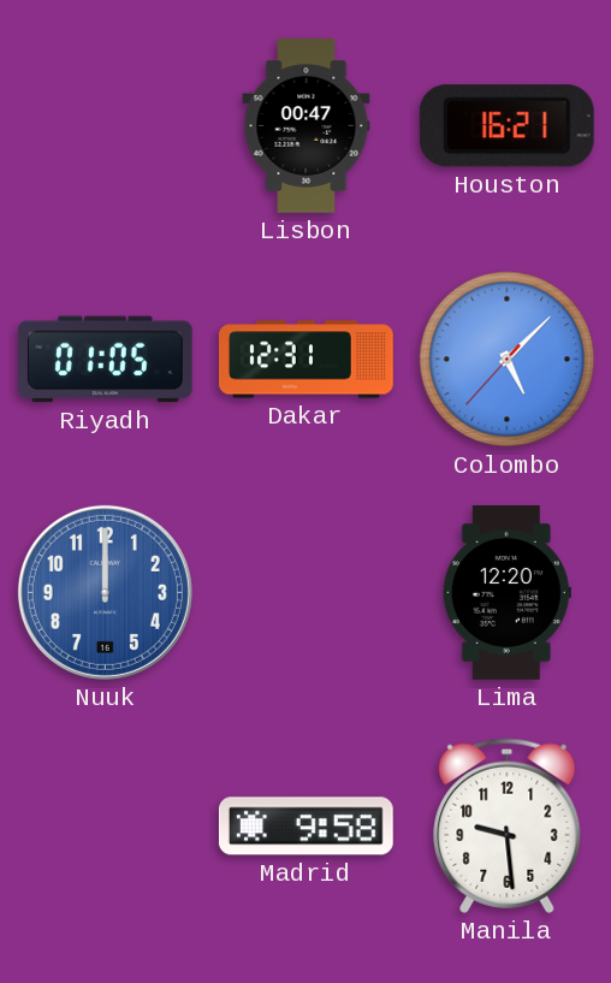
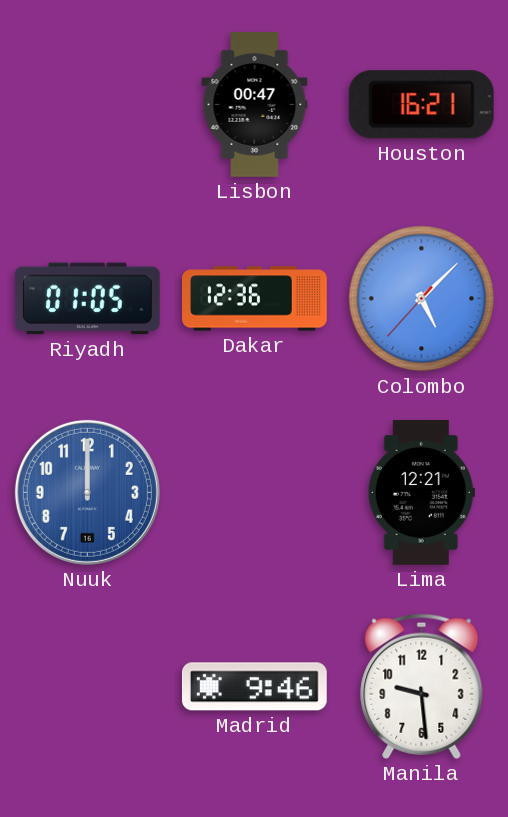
Dakar: 12:31 -> 12:36
Lima: 12:20 -> 12:21
Madrid: 9:58 -> 9:46
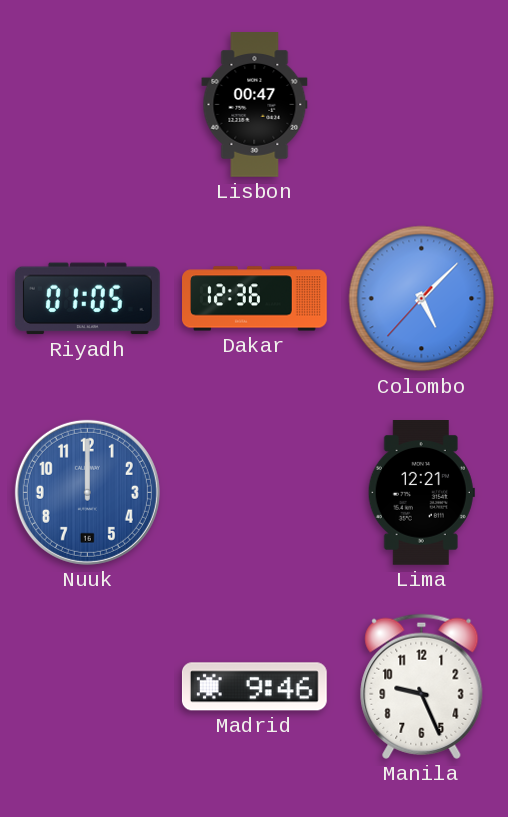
Houston: 16:21 -> none
Manila: 9:29 -> 9:26
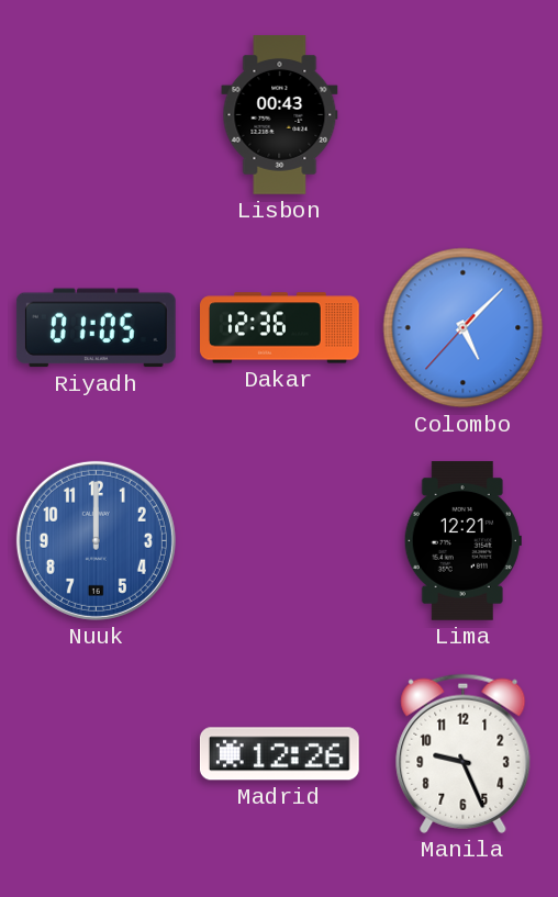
Lisbon: 00:47 -> 00:43
Madrid: 9:46 -> 12:26
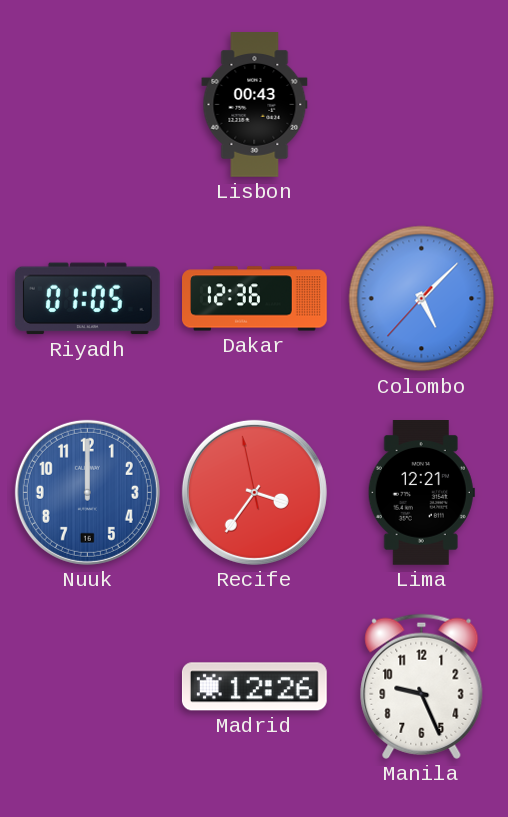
Recife: none -> 3:35
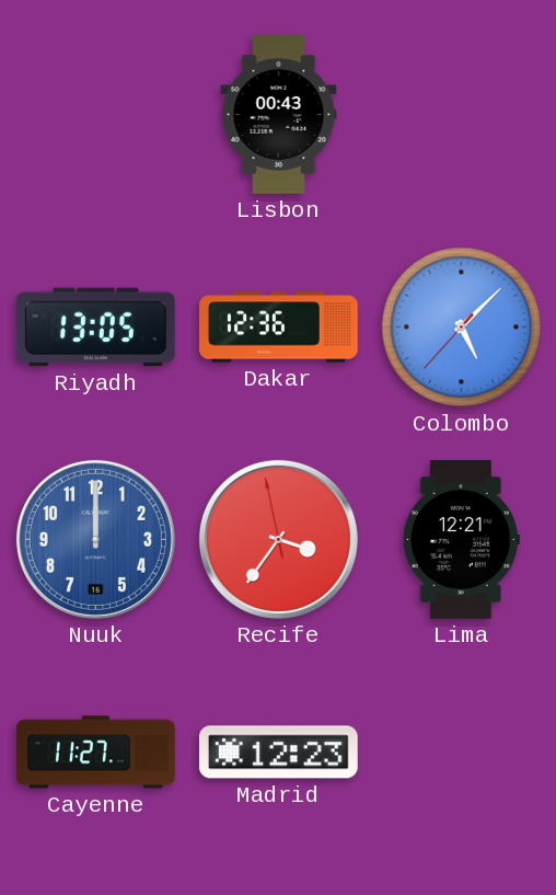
Riyadh: 01:05 -> 13:05
Cayenne: none -> 11:27
Madrid: 12:26 -> 12:23
Manila: 9:26 -> none
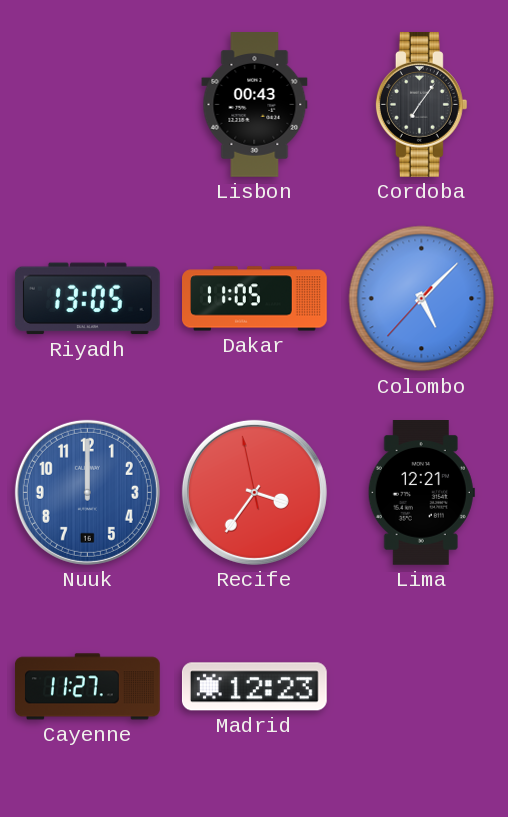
Cordoba: none -> 7:06
Dakar: 12:36 -> 11:05
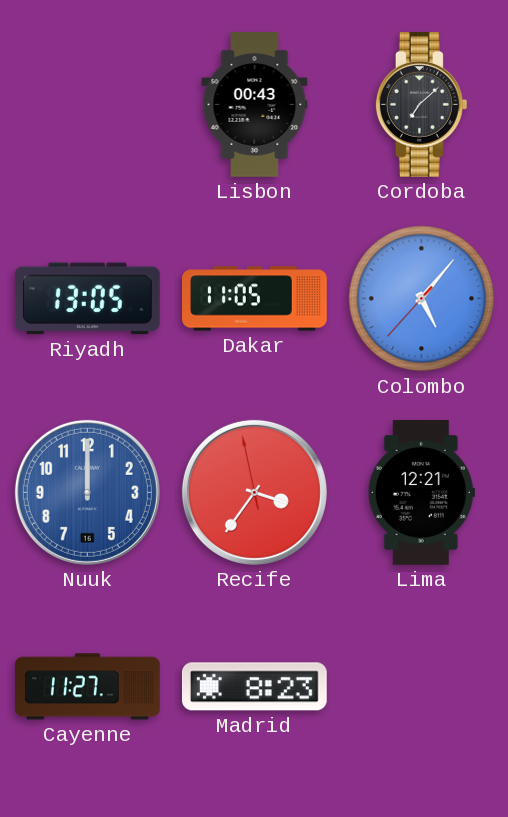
Cordoba: 7:06 -> 7:08
Colombo: 5:07 -> 5:06
Madrid: 12:23 -> 8:23
